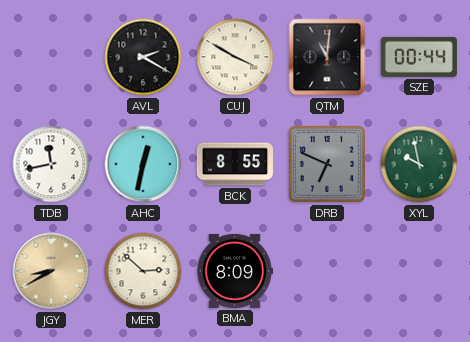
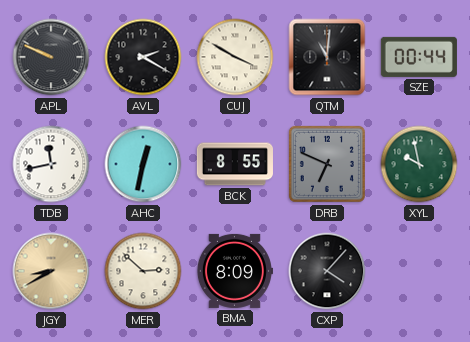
APL: none -> 9:49
CXP: none -> 4:07
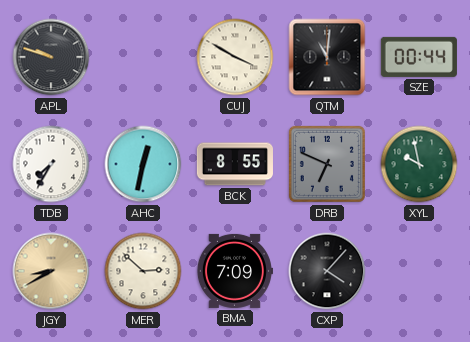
APL: 9:49 -> 9:48
AVL: 2:20 -> none
TDB: 11:43 -> 7:35
BMA: 8:09 -> 7:09
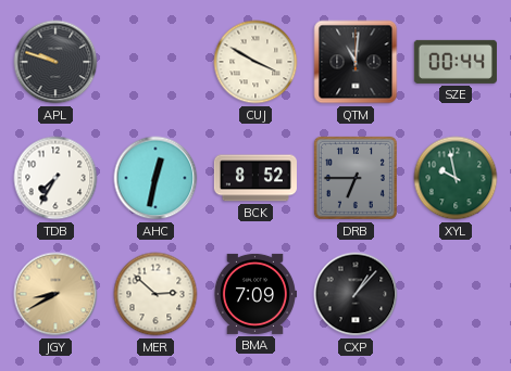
BCK: 8:55 -> 8:52
DRB: 6:49 -> 6:45
CXP: 4:07 -> 1:07
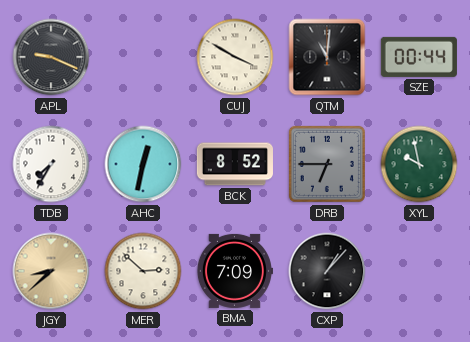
APL: 9:48 -> 9:19
JGY: 8:40 -> 8:38
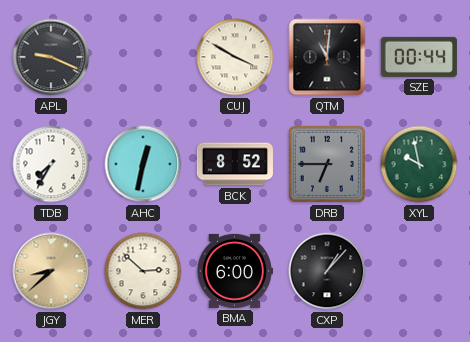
BMA: 7:09 -> 6:00
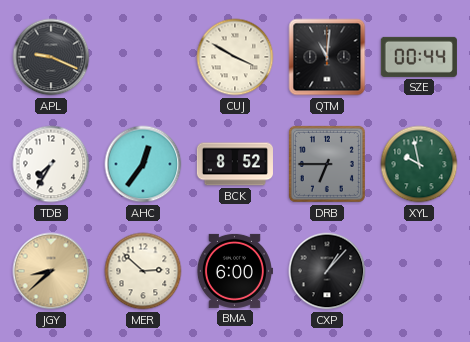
AHC: 12:32 -> 12:36
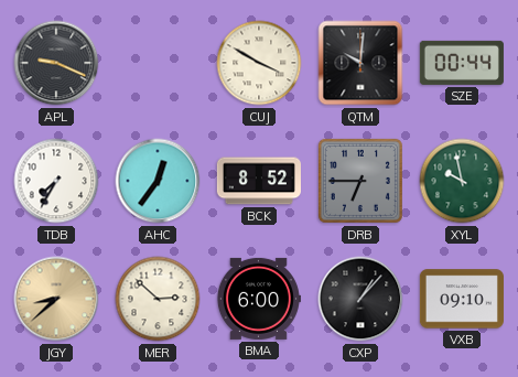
QTM: 11:01 -> 10:01
VXB: none -> 09:10
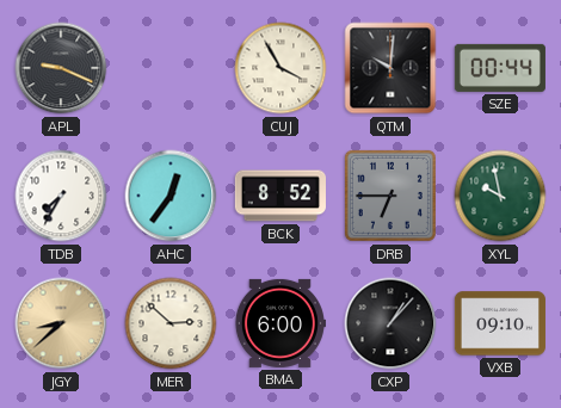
CUJ: 3:50 -> 3:55
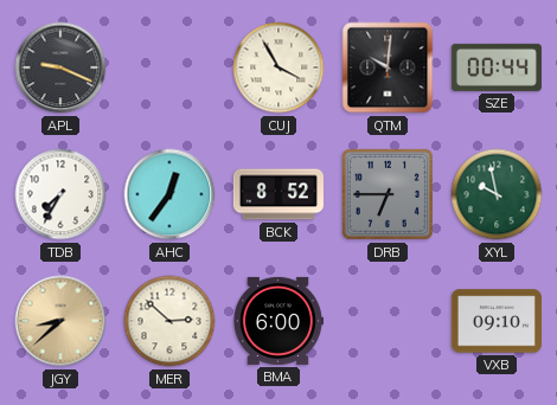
CXP: 1:07 -> none
